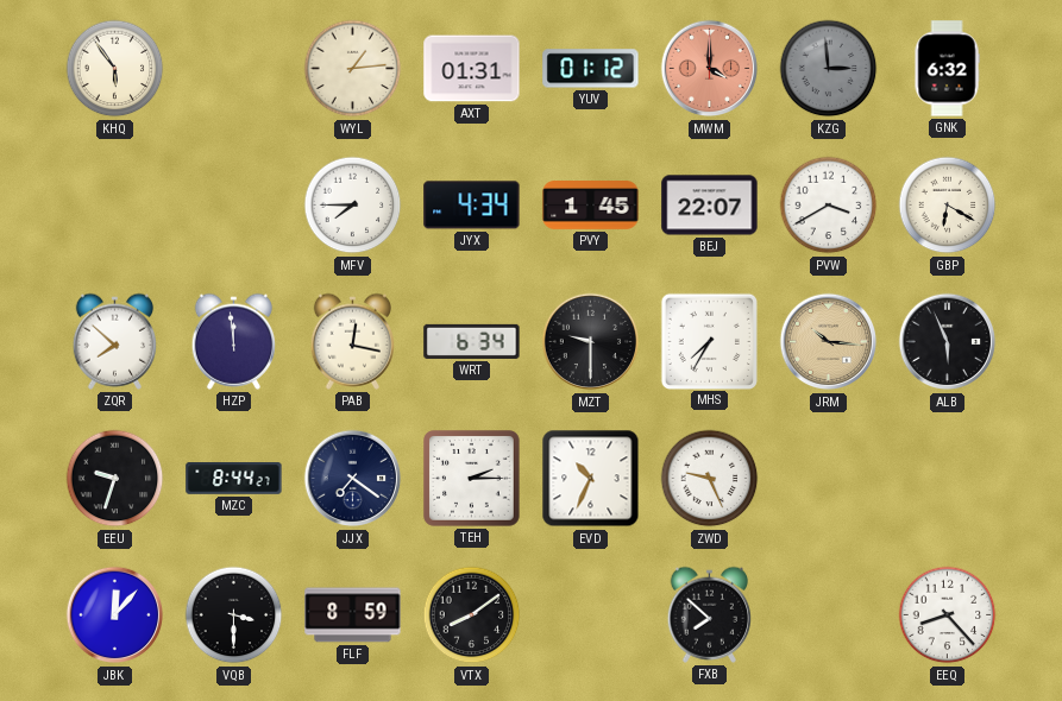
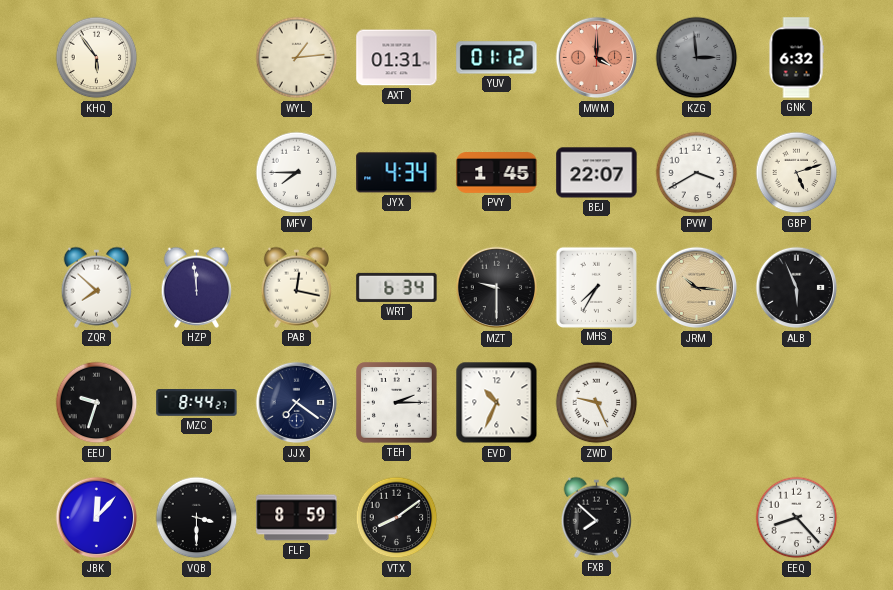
GBP: 6:20 -> 5:12
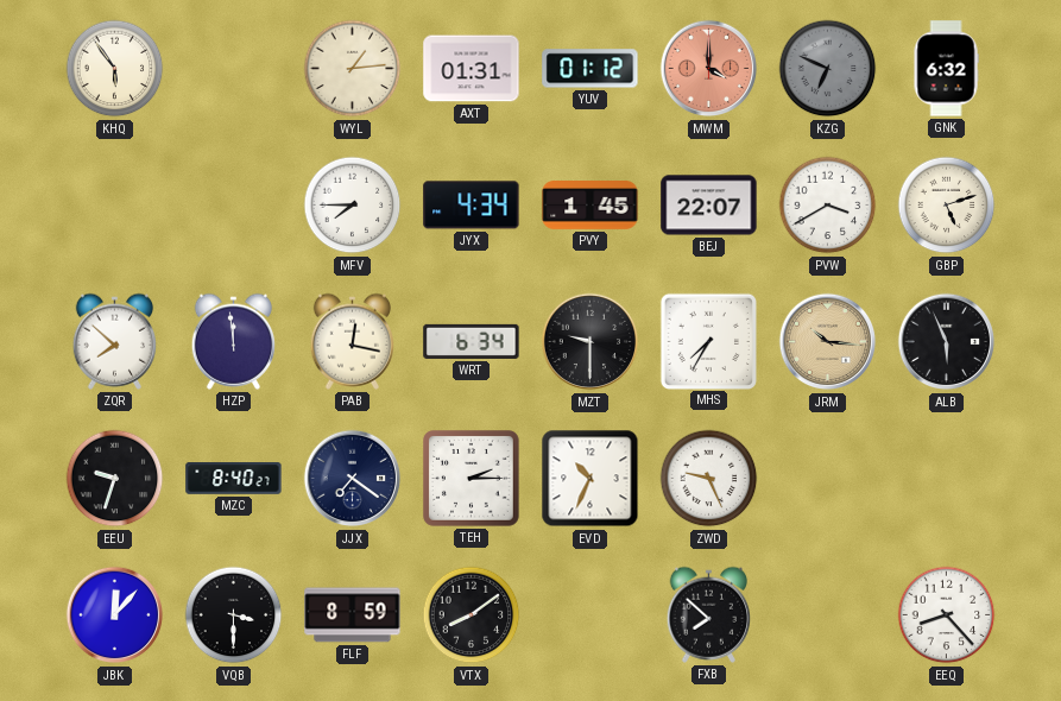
KZG: 2:59 -> 6:49
MZC: 8:44 -> 8:40
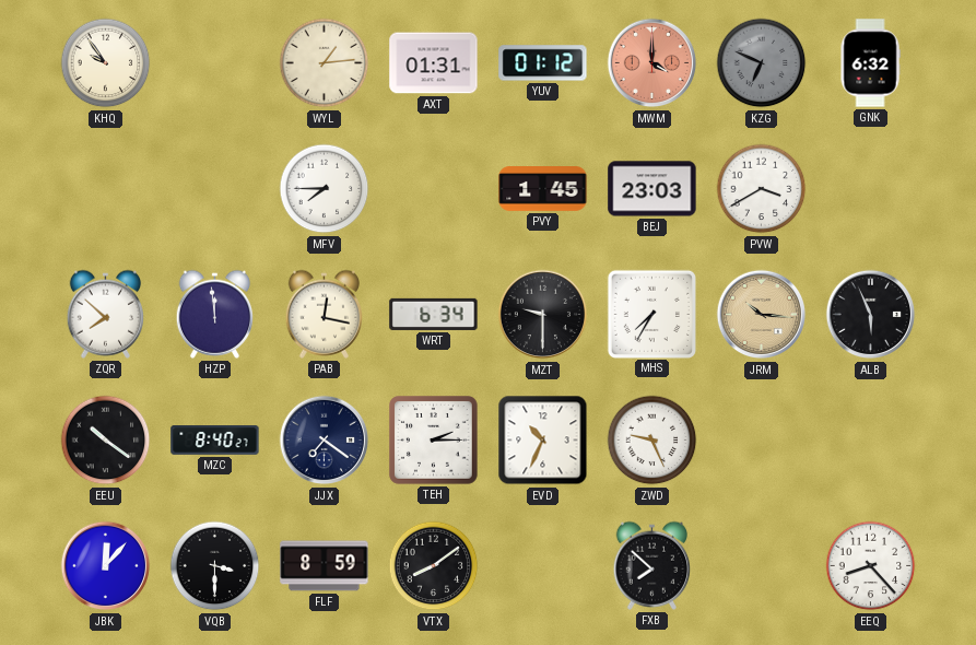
KHQ: 5:54 -> 9:54
JYX: 4:34 -> none
BEJ: 22:07 -> 23:03
GBP: 5:12 -> none
EEU: 9:33 -> 10:21
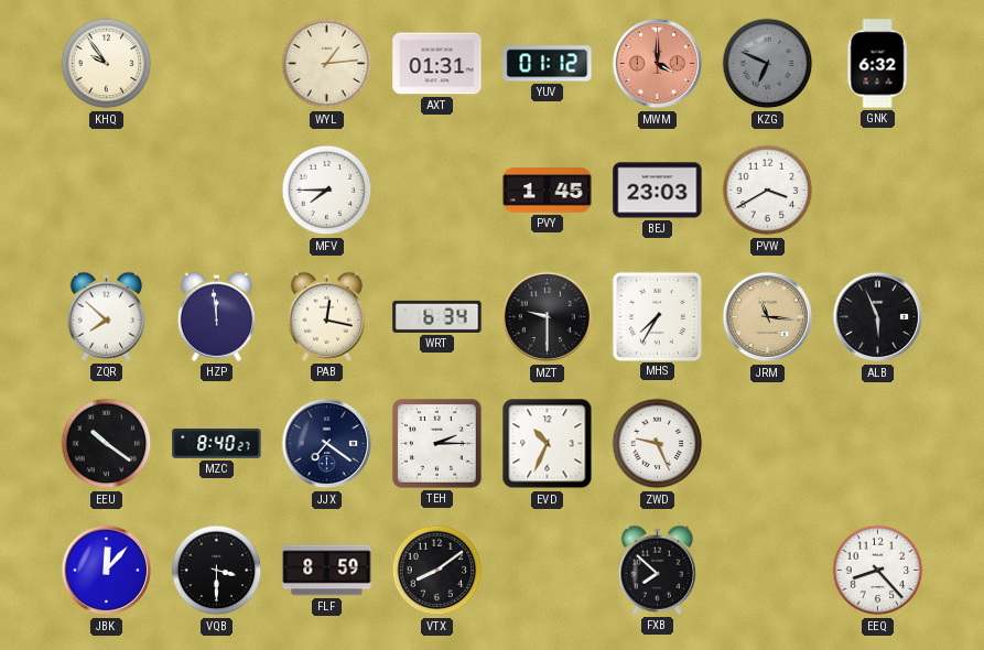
JRM: 10:16 -> 11:16
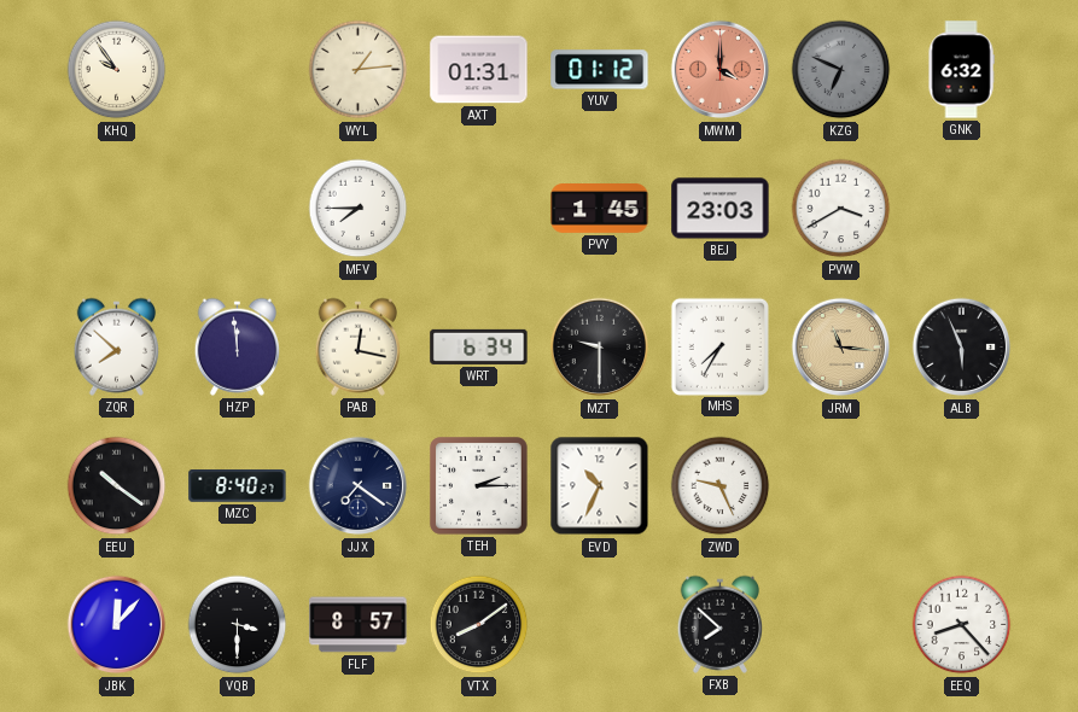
FLF: 8:59 -> 8:57
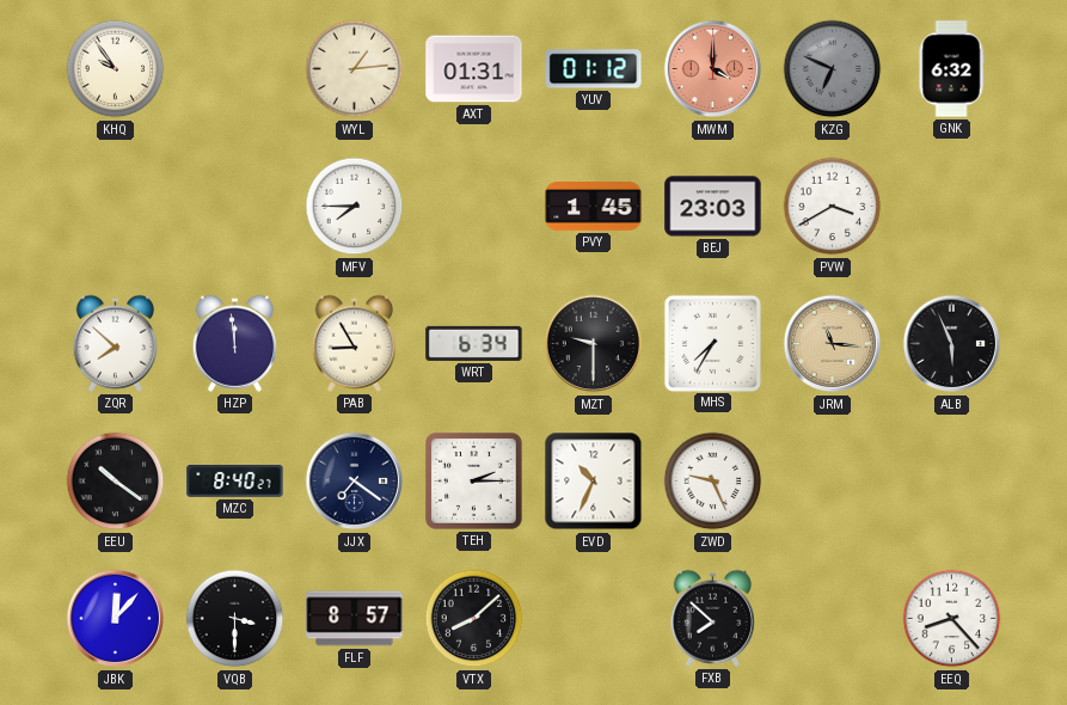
PAB: 12:17 -> 8:55
VTX: 8:09 -> 8:08
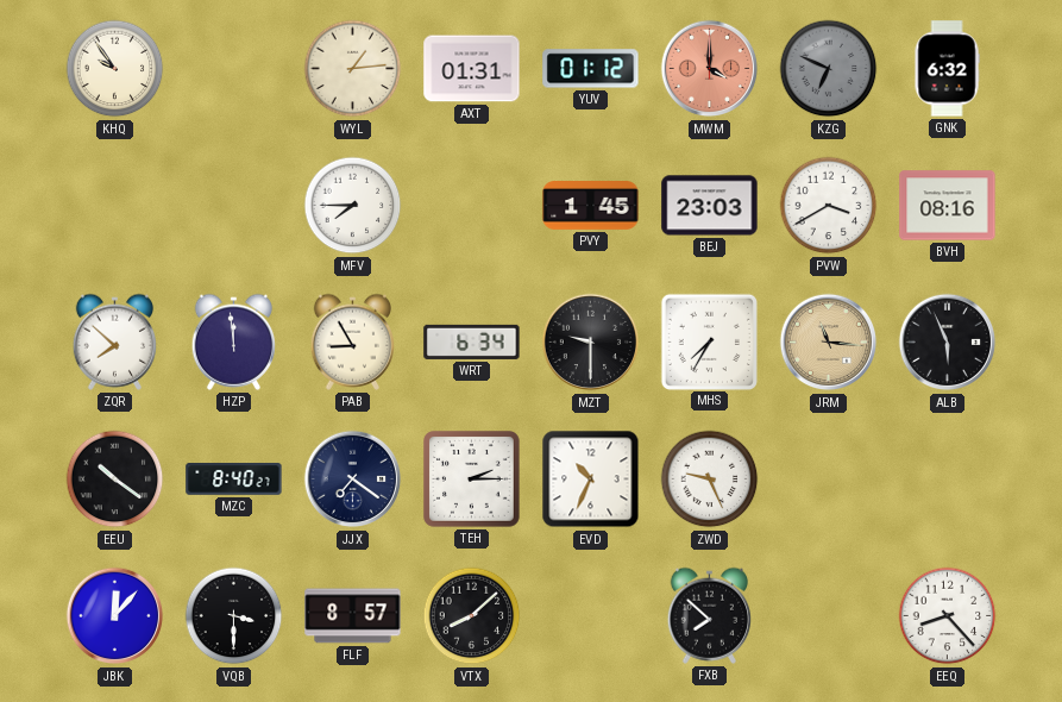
BVH: none -> 08:16
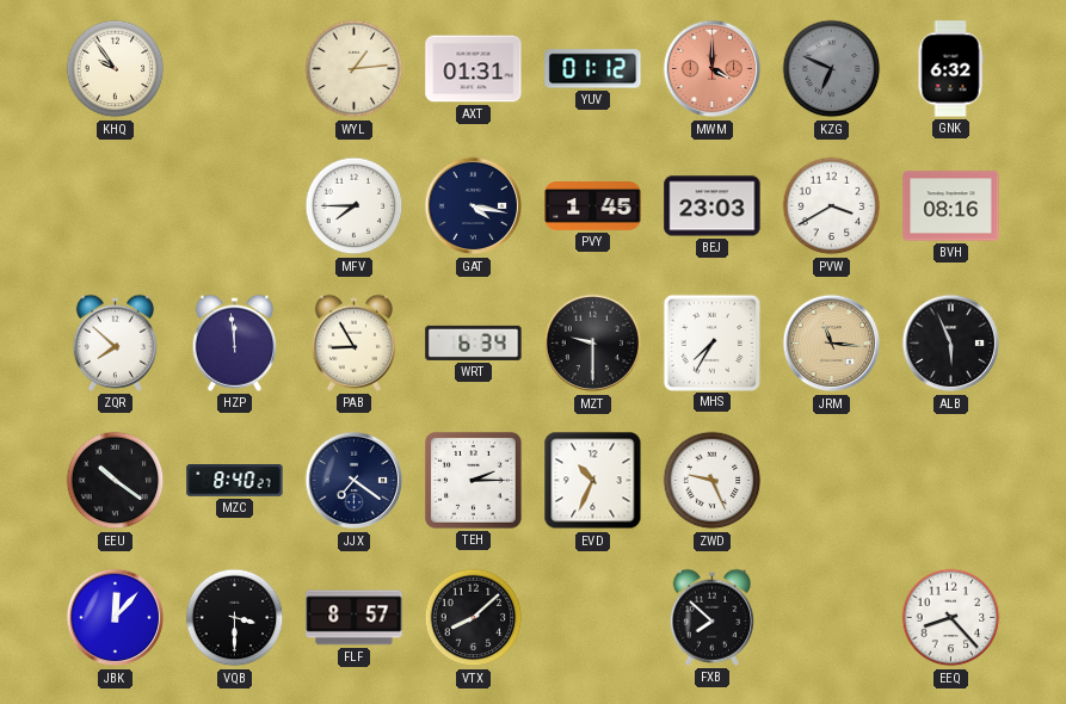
GAT: none -> 4:17
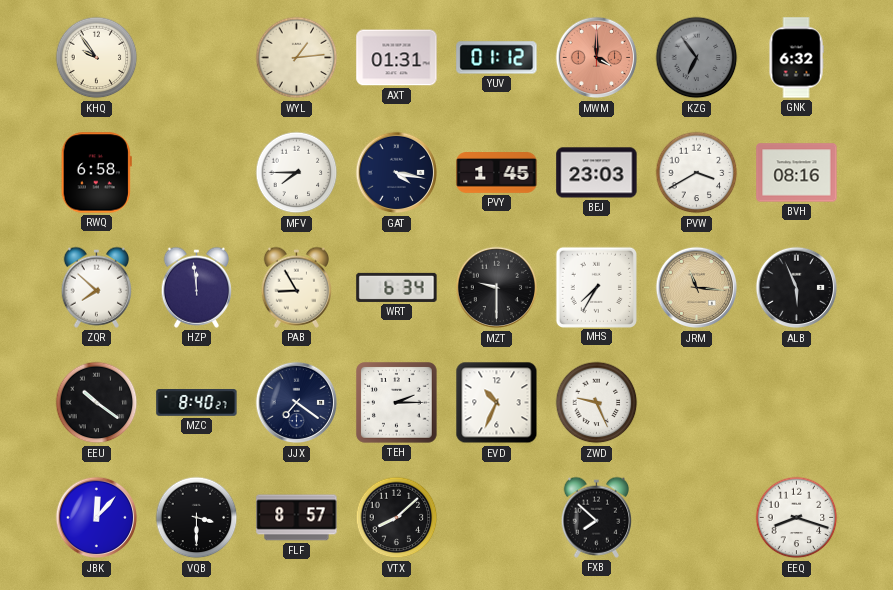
KZG: 6:49 -> 6:54
RWQ: none -> 6:58
EEQ: 8:23 -> 8:18
